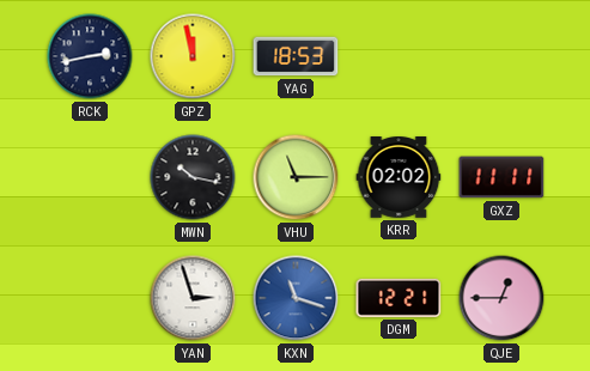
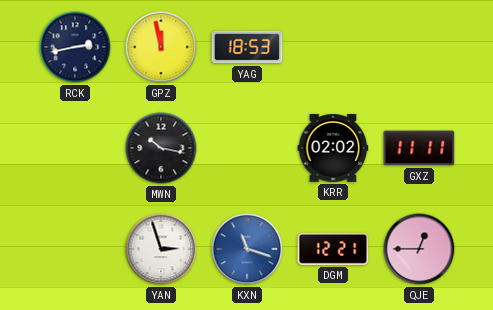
VHU: 11:15 -> none
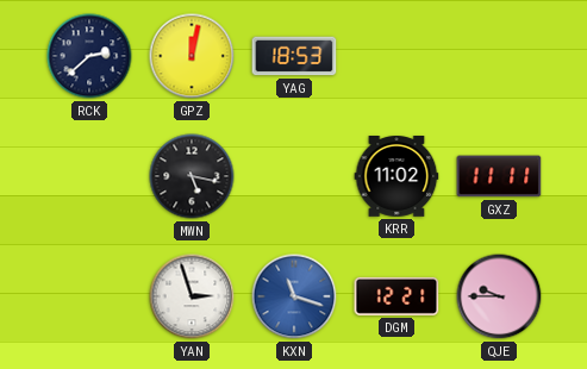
RCK: 2:43 -> 2:38
GPZ: 11:58 -> 12:02
MWN: 10:17 -> 5:17
KRR: 02:02 -> 11:02
QJE: 12:45 -> 9:45
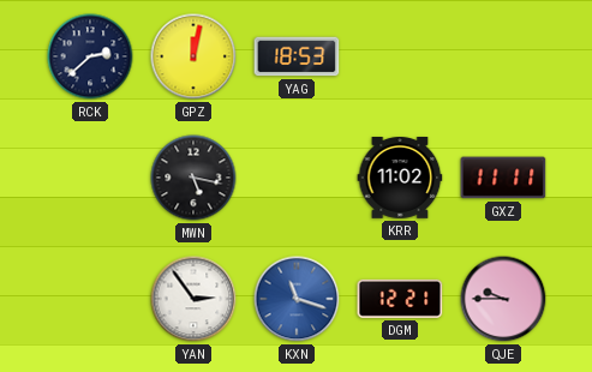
YAN: 2:57 -> 2:54
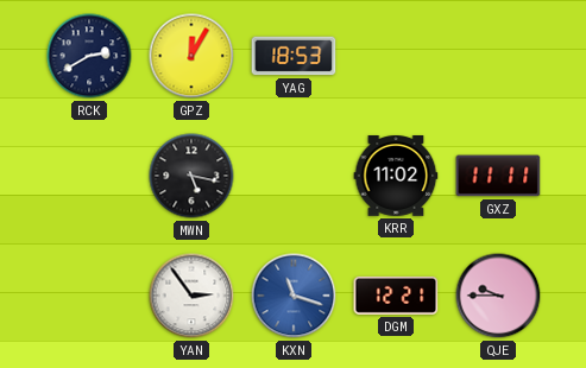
RCK: 2:38 -> 2:40
GPZ: 12:02 -> 12:05
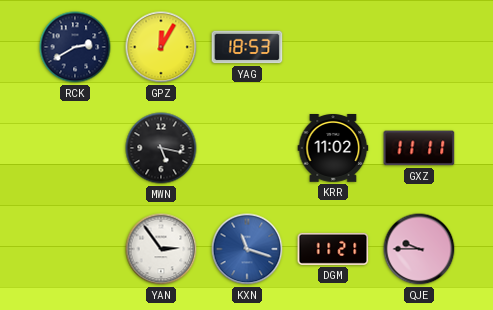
DGM: 12:21 -> 11:21
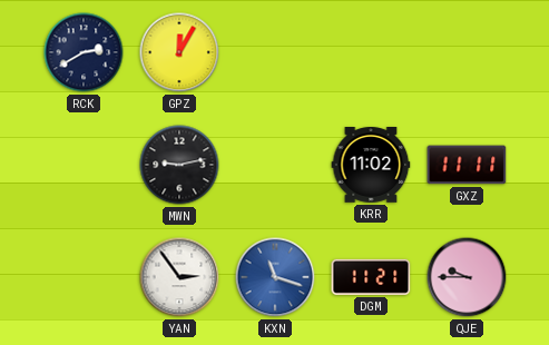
YAG: 18:53 -> none
MWN: 5:17 -> 9:13
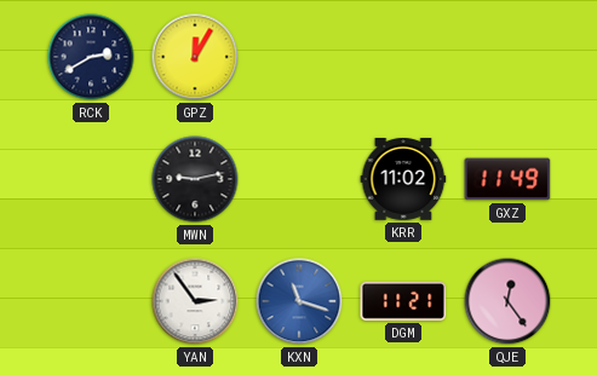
GXZ: 11:11 -> 11:49
QJE: 9:45 -> 12:24
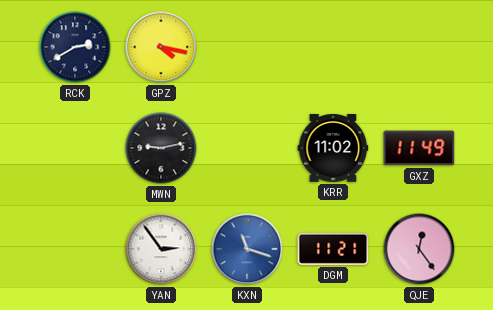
GPZ: 12:05 -> 4:17
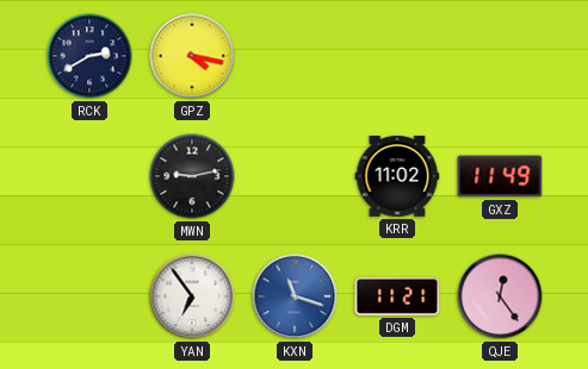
YAN: 2:54 -> 6:54
